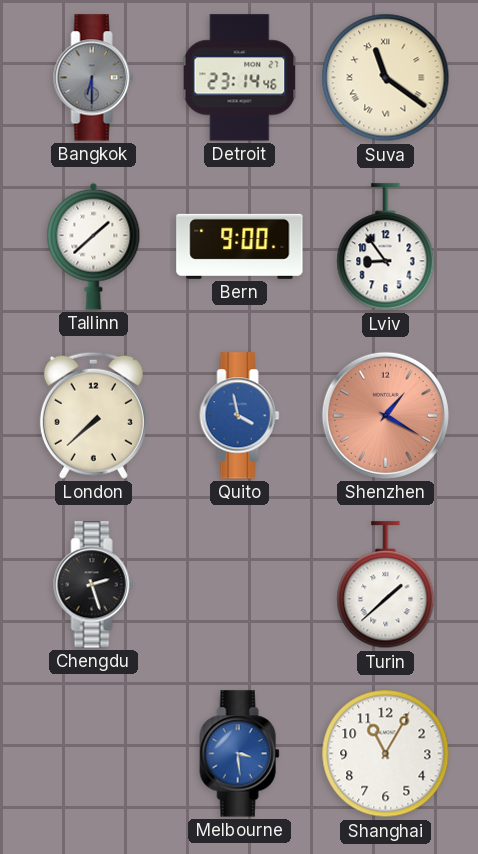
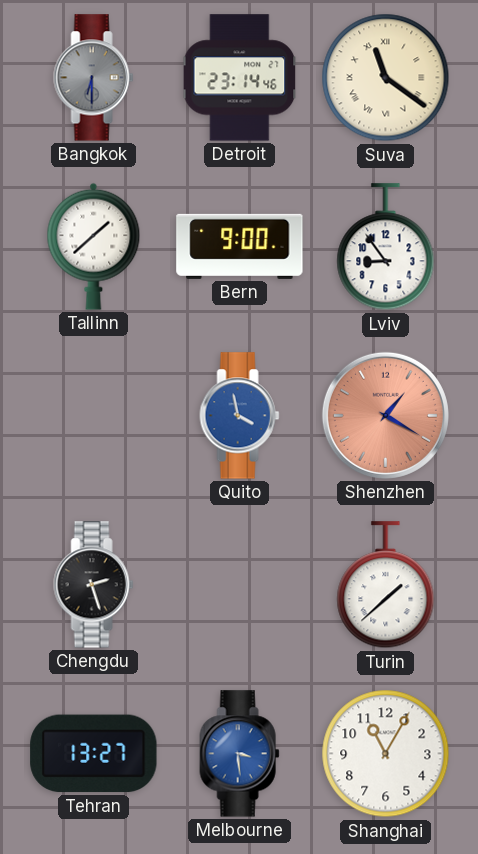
London: 7:38 -> none
Tehran: none -> 13:27
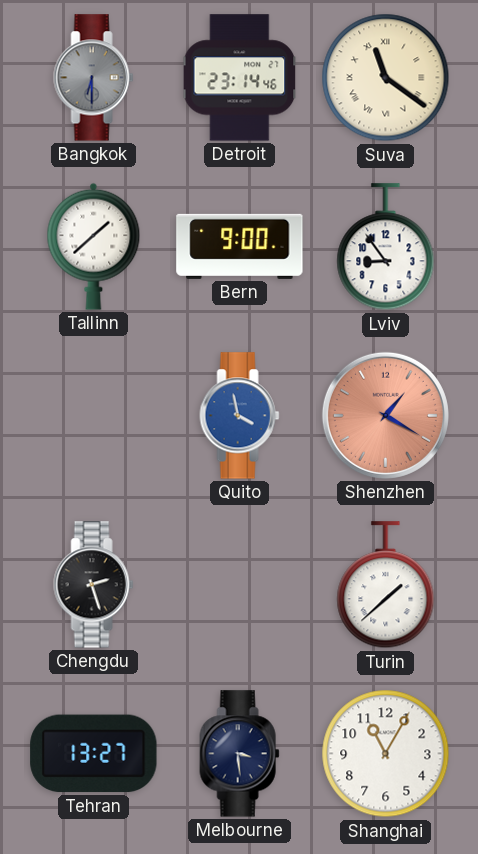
Melbourne dial: blue -> navy
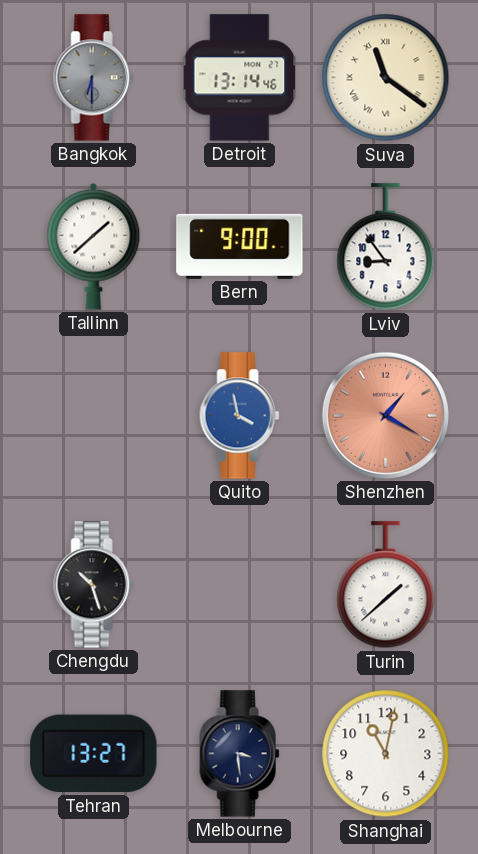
Detroit: 23:14 -> 13:14
Chengdu: 2:27 -> 10:27
Shanghai: 11:05 -> 11:02
